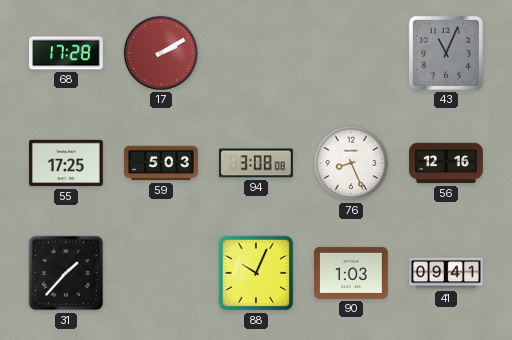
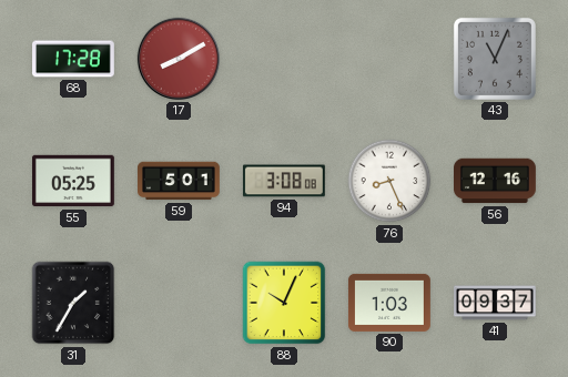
17: 2:10 -> 8:10
55: 17:25 -> 05:25
59: 5:03 -> 5:01
31: 1:37 -> 1:35
41: 09:41 -> 09:37
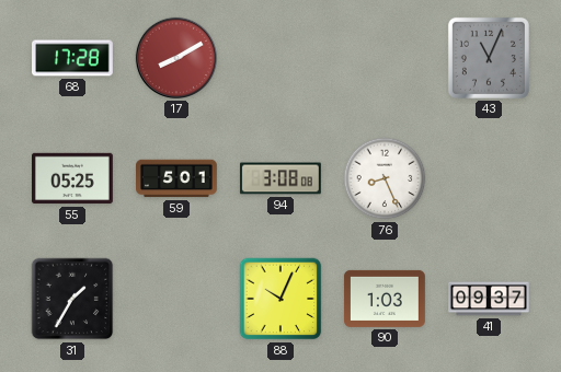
56: 12:16 -> none
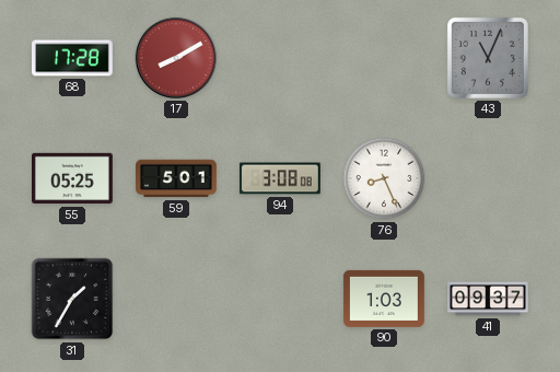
88: 10:04 -> none
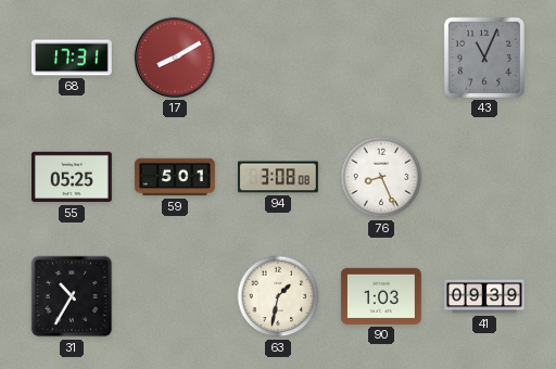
68: 17:28 -> 17:31
31: 1:35 -> 10:35
63: none -> 1:32
41: 09:37 -> 09:39
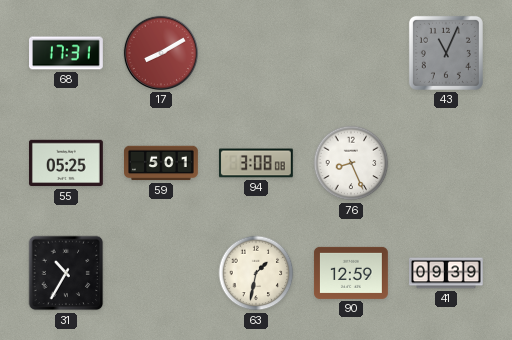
90: 1:03 -> 12:59
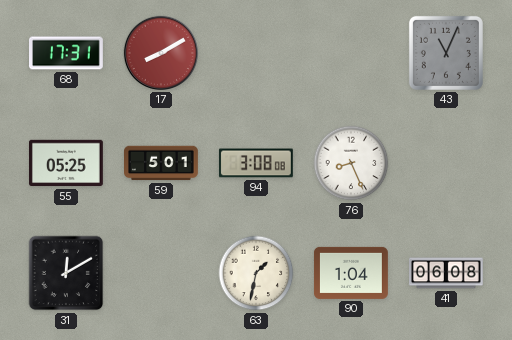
31: 10:35 -> 12:10
90: 12:59 -> 1:04
41: 09:39 -> 06:08
